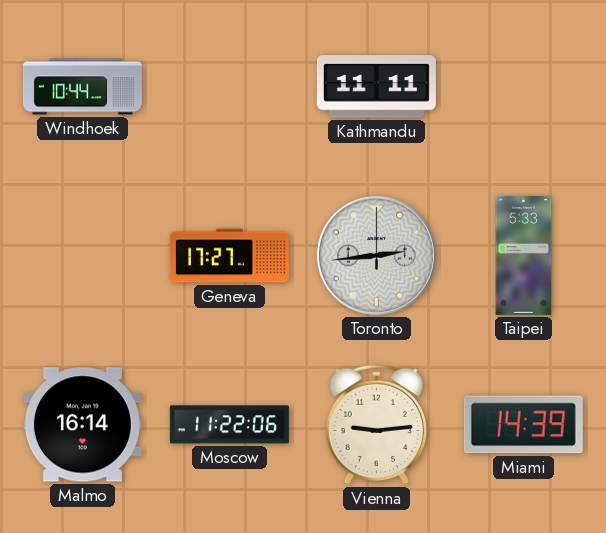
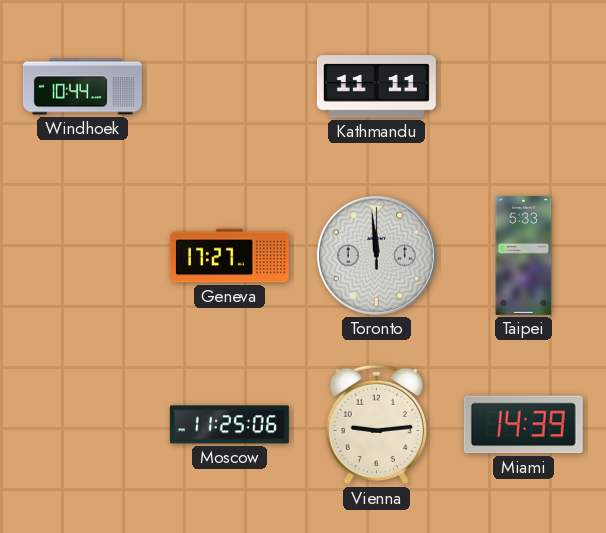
Toronto: 2:44 -> 11:59
Malmo: 16:14 -> none
Moscow: 11:22 -> 11:25
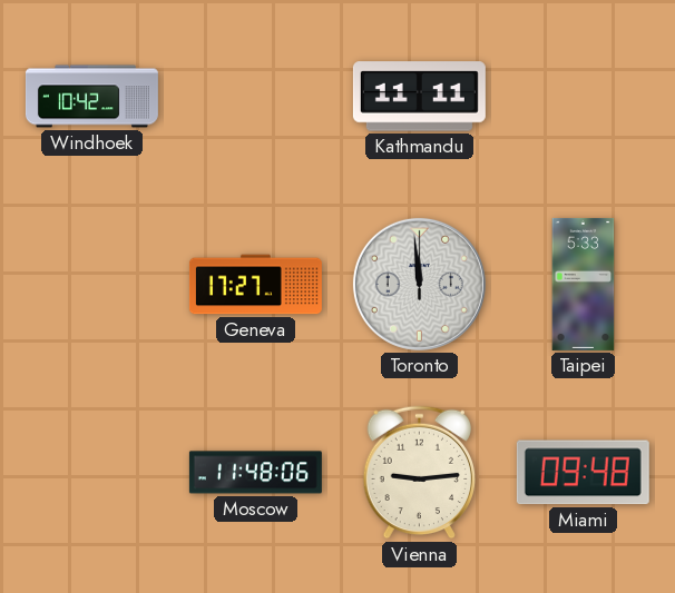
Windhoek: 10:44 -> 10:42
Moscow: 11:25 -> 11:48
Miami: 14:39 -> 09:48
